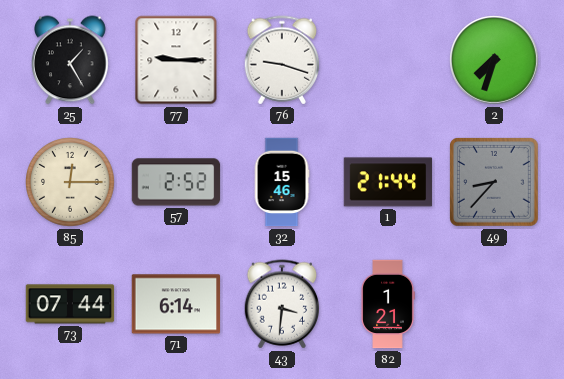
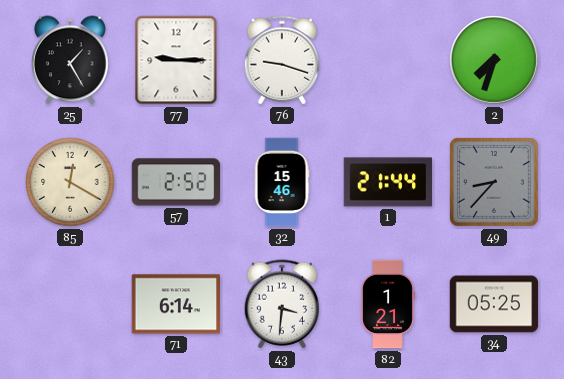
85: 12:15 -> 12:20
73: 07:44 -> none
34: none -> 05:25
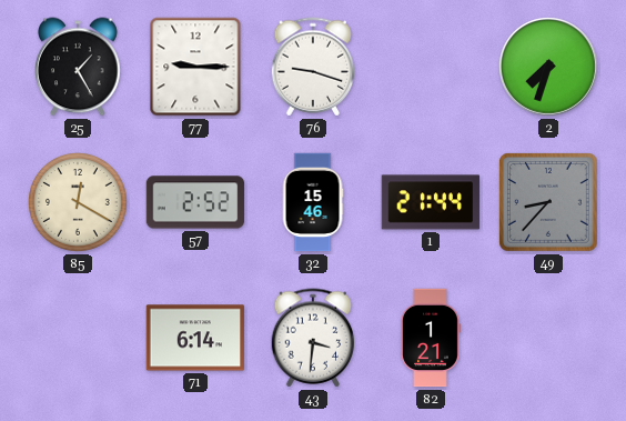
34: 05:25 -> none
